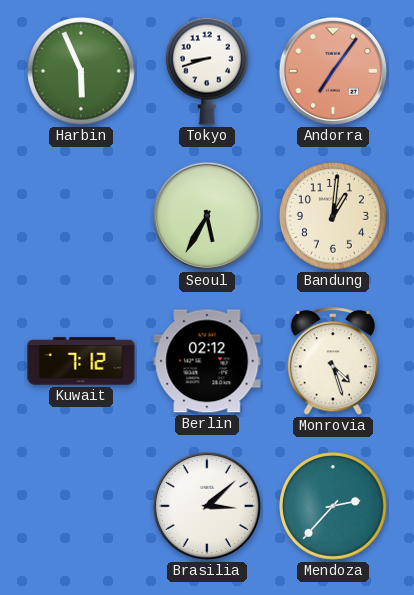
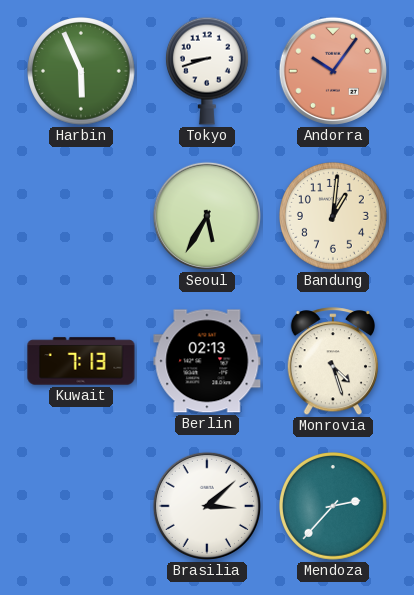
Andorra: 7:06 -> 10:06
Kuwait: 7:12 -> 7:13
Berlin: 02:12 -> 02:13
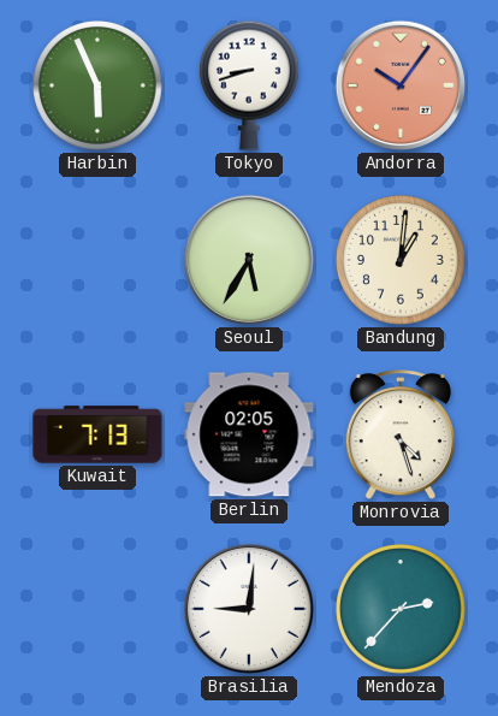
Berlin: 02:13 -> 02:05
Brasilia: 3:08 -> 9:01
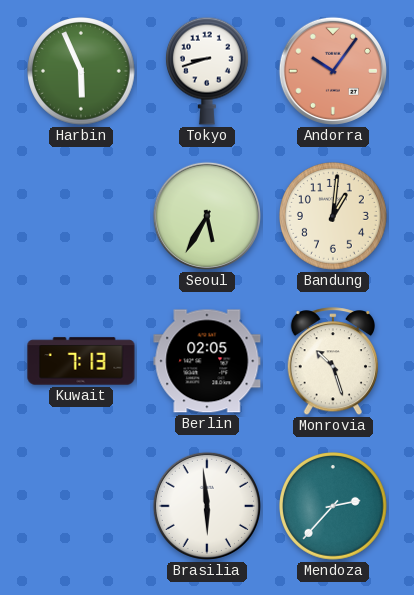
Monrovia: 4:27 -> 10:27
Brasilia: 9:01 -> 5:59
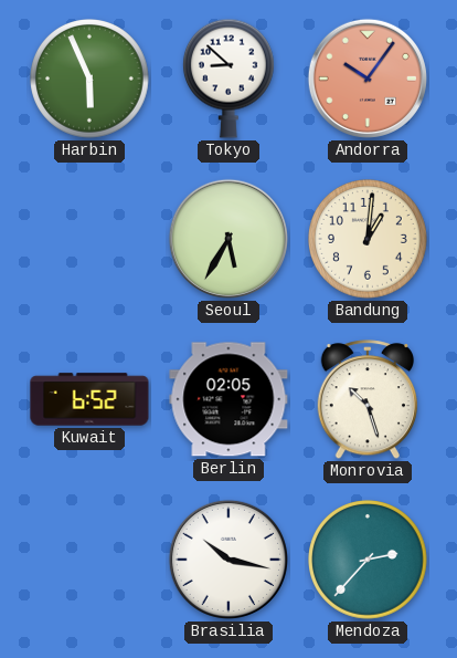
Tokyo: 8:42 -> 8:52
Kuwait: 7:13 -> 6:52
Brasilia: 5:59 -> 10:17
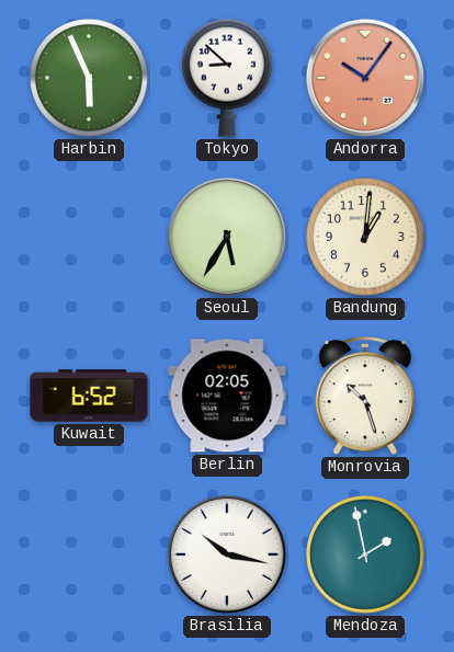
Mendoza: 2:37 -> 1:58
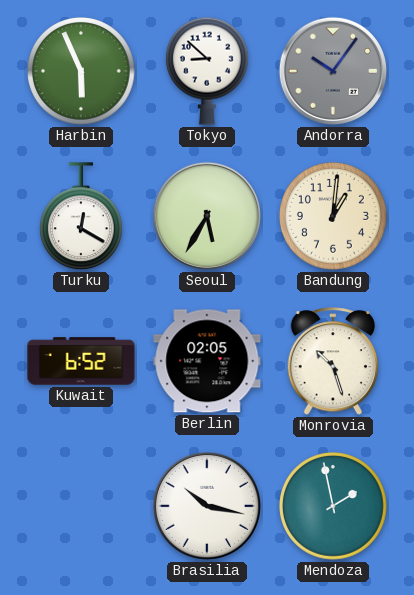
Andorra dial: salmon -> grey
Turku: none -> 12:20
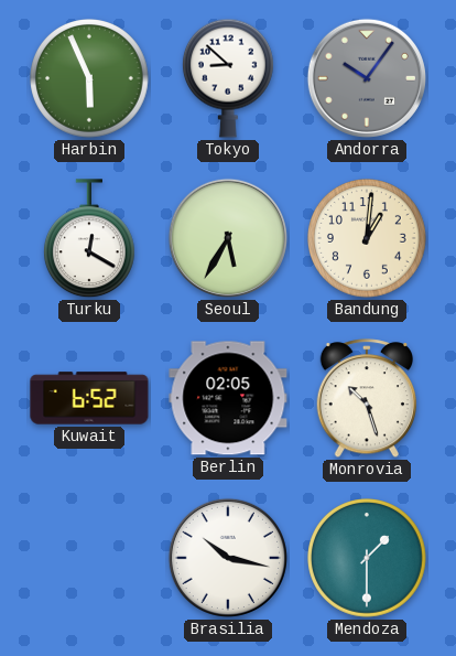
Mendoza: 1:58 -> 1:30
